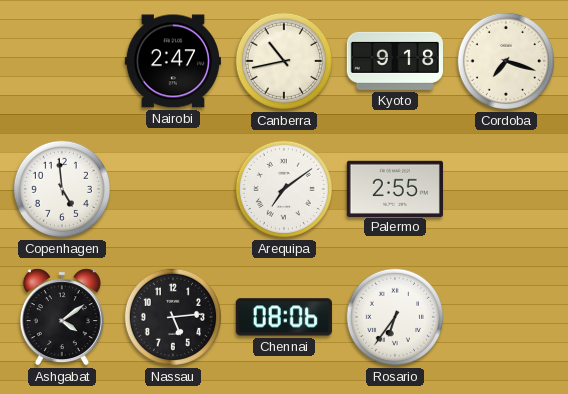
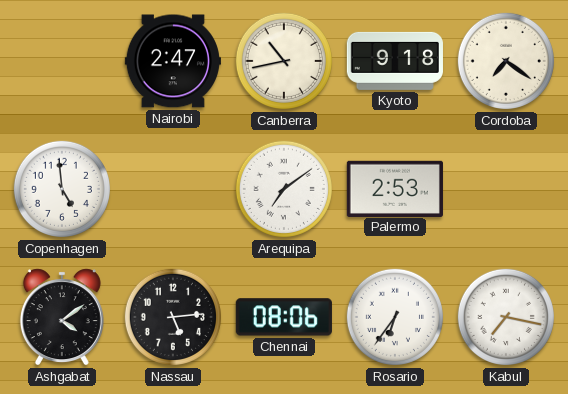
Cordoba: 7:18 -> 7:21
Palermo: 2:55 -> 2:53
Kabul: none -> 7:17
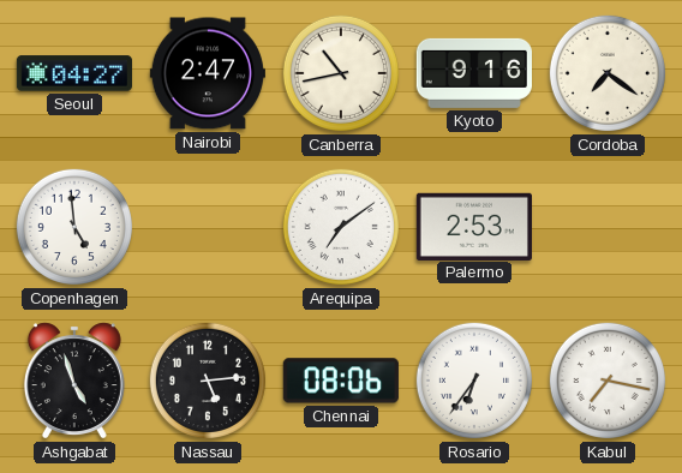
Seoul: none -> 04:27
Kyoto: 9:18 -> 9:16
Ashgabat: 4:09 -> 4:57
